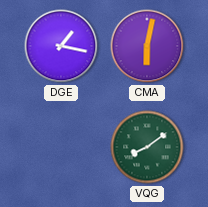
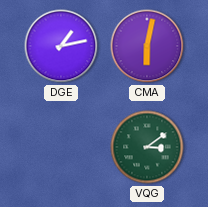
DGE: 1:17 -> 1:13
VQG: 8:09 -> 3:09
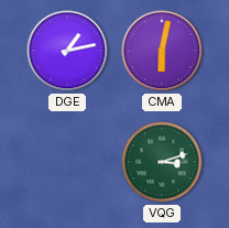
VQG: 3:09 -> 3:12
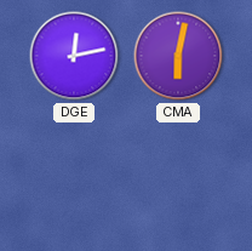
DGE: 1:13 -> 12:13
VQG: 3:12 -> none
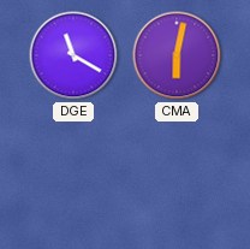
DGE: 12:13 -> 11:20
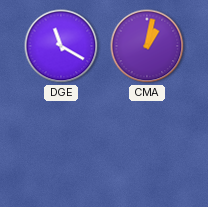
CMA: 6:02 -> 1:02
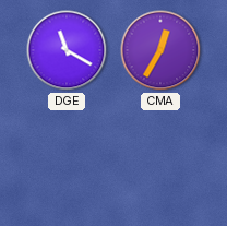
CMA: 1:02 -> 12:35
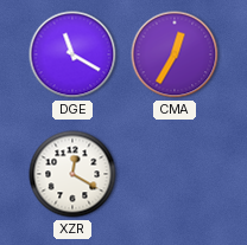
XZR: none -> 12:20
